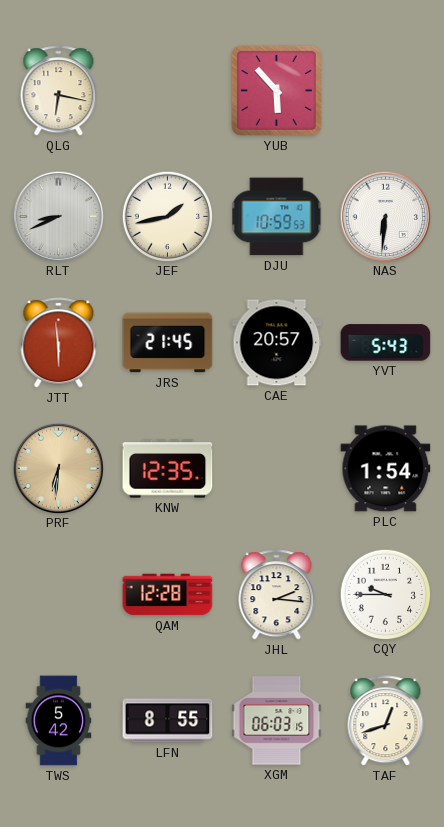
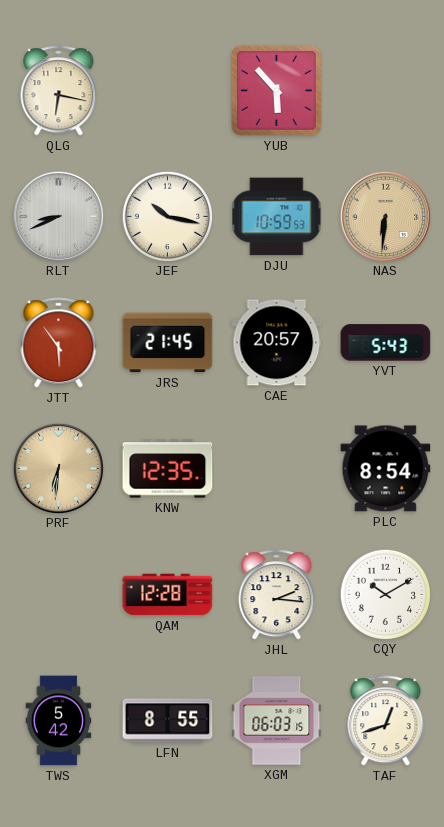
JEF: 1:43 -> 10:17
NAS dial: white -> champagne
JTT: 5:59 -> 5:54
PLC: 1:54 -> 8:54
CQY: 9:45 -> 10:10
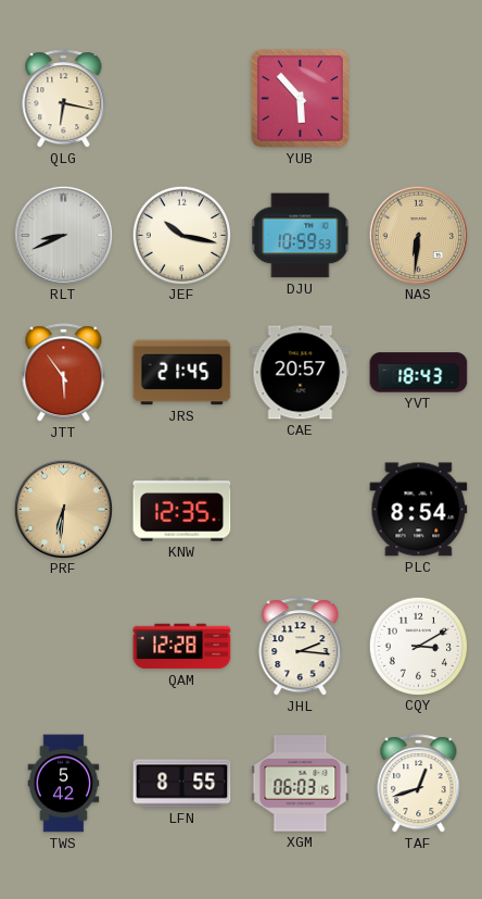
YVT: 5:43 -> 18:43
CQY: 10:10 -> 3:10
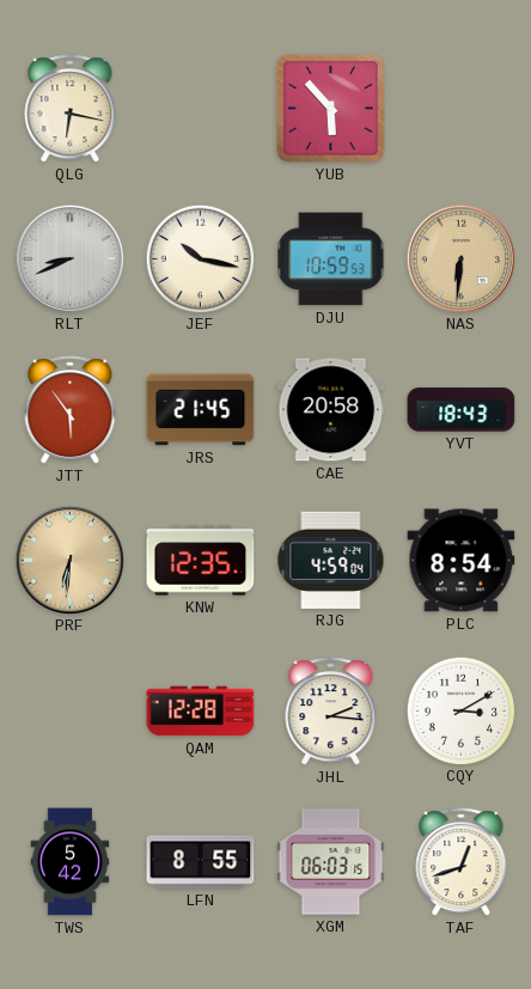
CAE: 20:57 -> 20:58
RJG: none -> 4:59
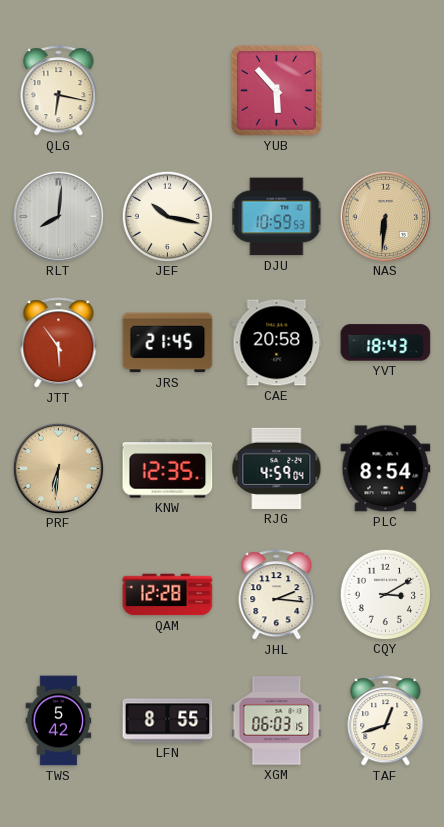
RLT: 8:41 -> 8:01
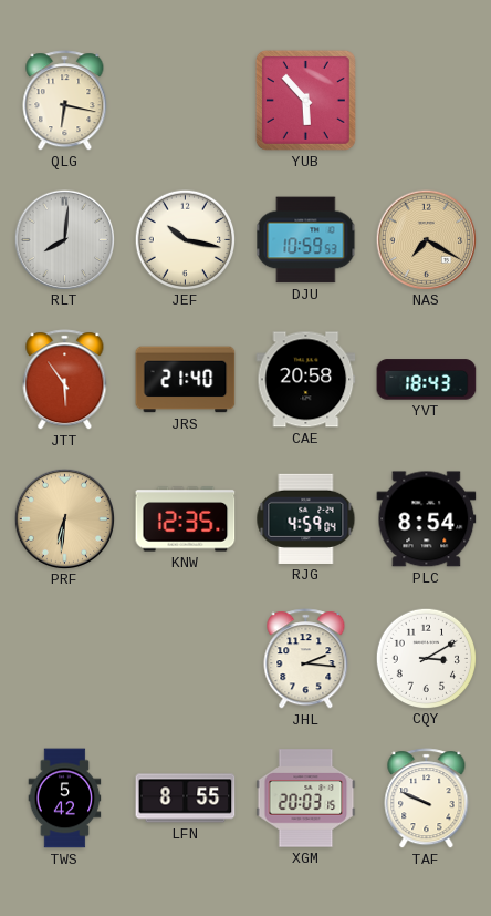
NAS: 6:31 -> 7:20
JRS: 21:45 -> 21:40
QAM: 12:28 -> none
XGM: 06:03 -> 20:03
TAF: 12:42 -> 9:49
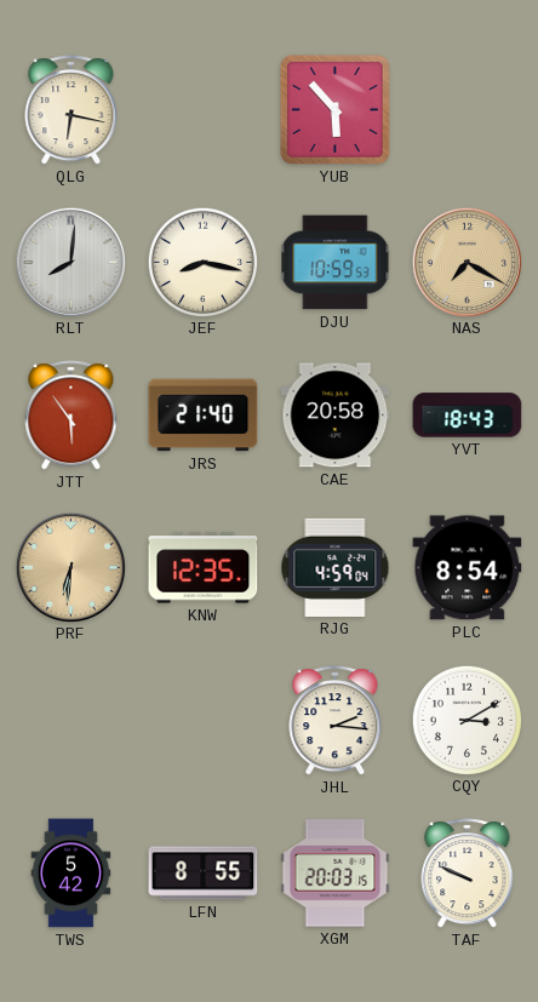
JEF: 10:17 -> 8:17
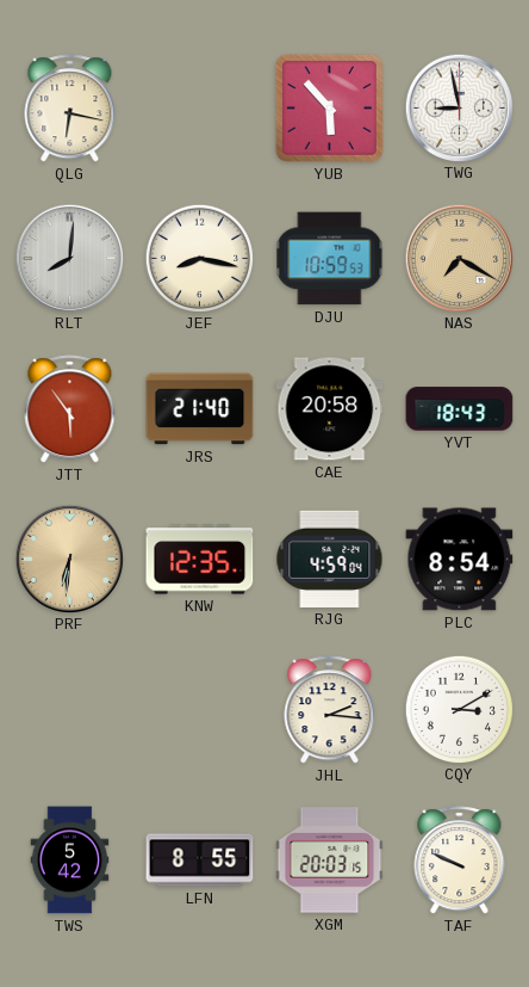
TWG: none -> 8:58
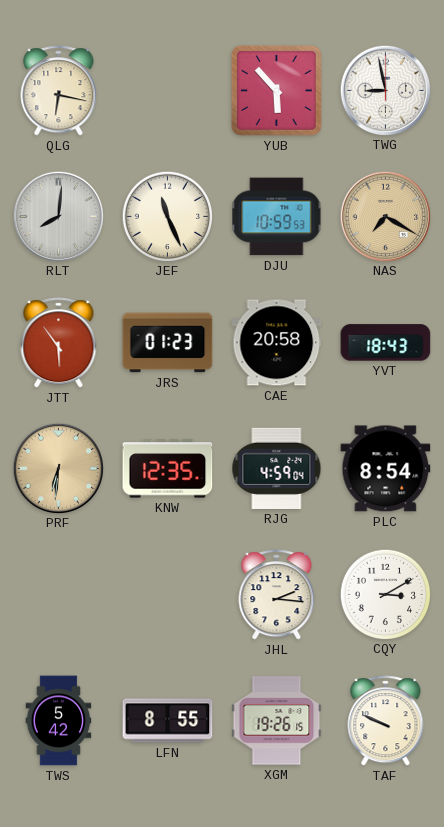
JEF: 8:17 -> 11:26
JRS: 21:40 -> 01:23
XGM: 20:03 -> 19:26
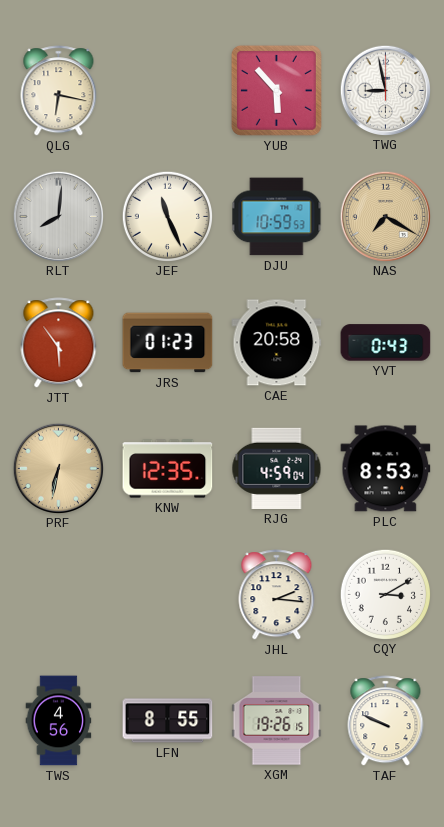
YVT: 18:43 -> 0:43
PRF: 6:31 -> 6:32
PLC: 8:54 -> 8:53
TWS: 5:42 -> 4:56
